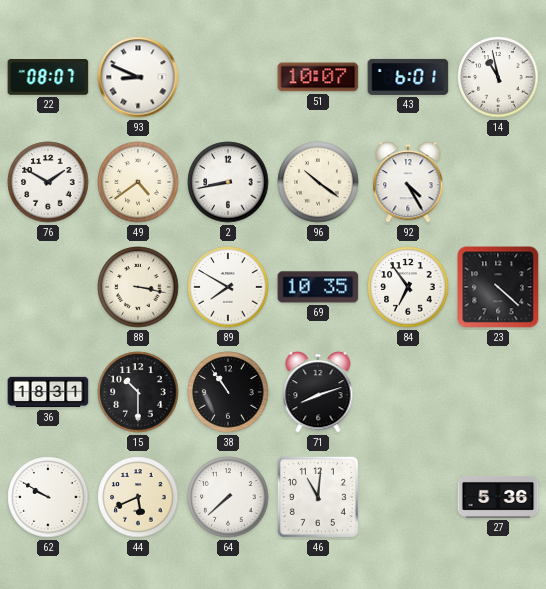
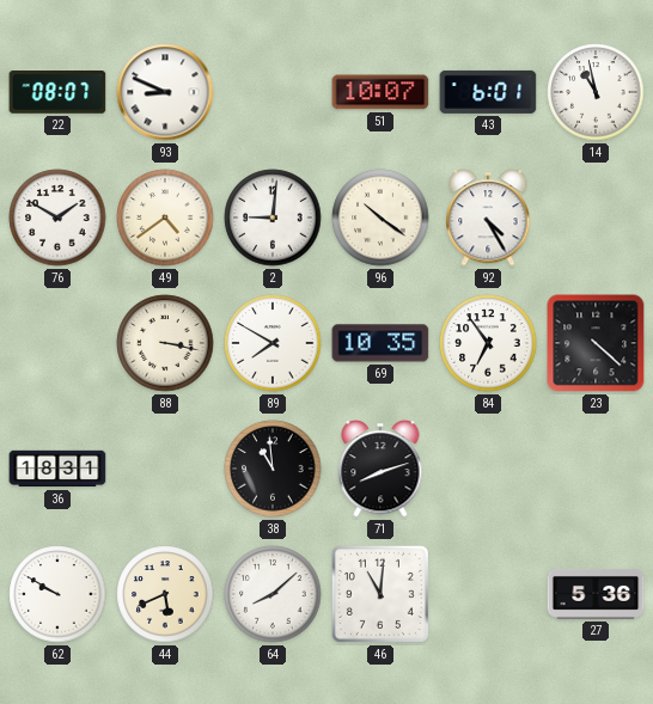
2: 8:43 -> 9:01
15: 10:30 -> none
38: 10:54 -> 10:59
64: 7:38 -> 8:08
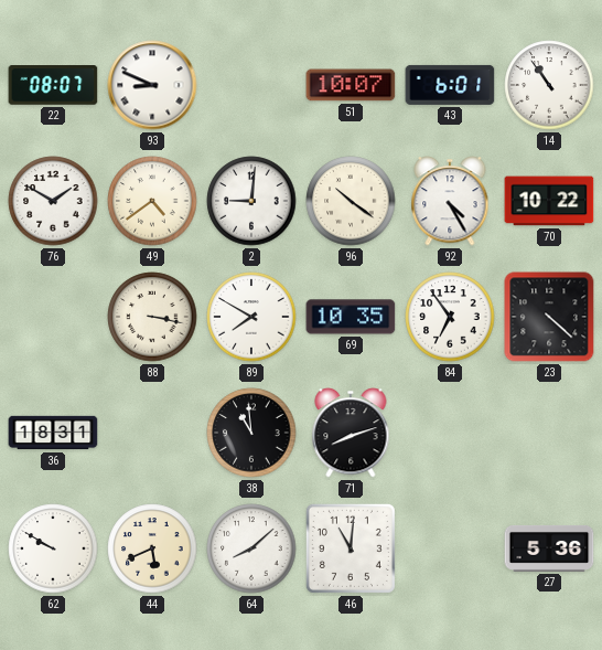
14: 10:58 -> 10:54
70: none -> 10:22
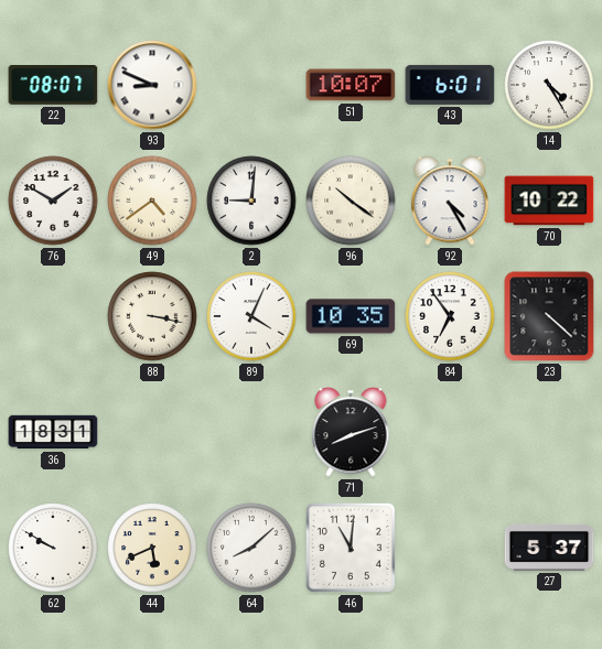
14: 10:54 -> 4:25
89: 7:50 -> 4:04
38: 10:59 -> none
27: 5:36 -> 5:37
